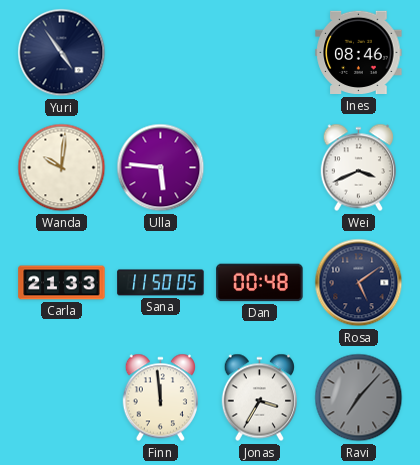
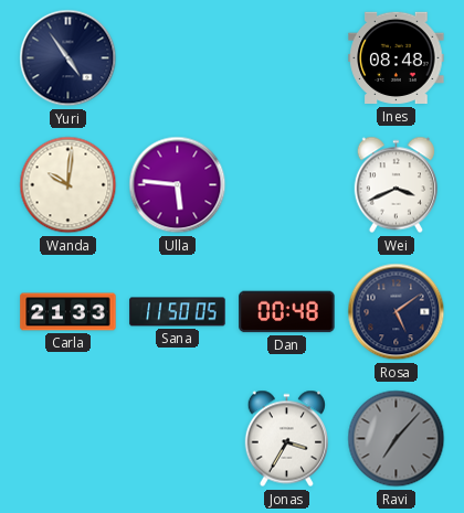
Ines: 08:46 -> 08:48
Finn: 11:59 -> none
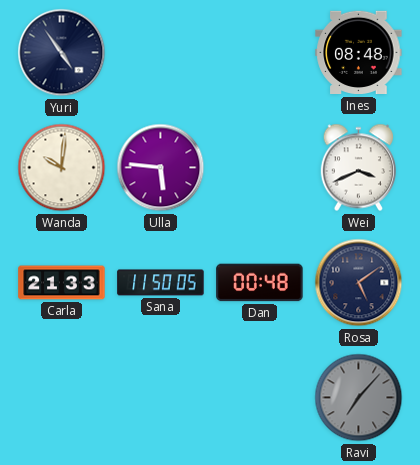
Jonas: 3:35 -> none
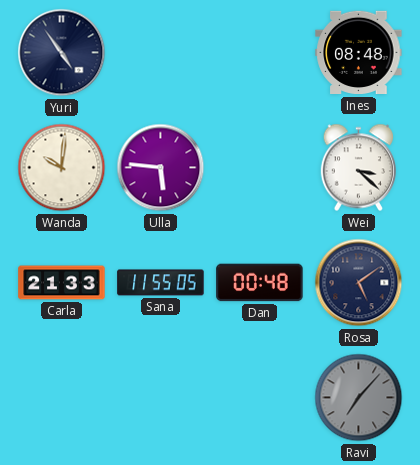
Wei: 3:41 -> 3:22
Sana: 11:50 -> 11:55
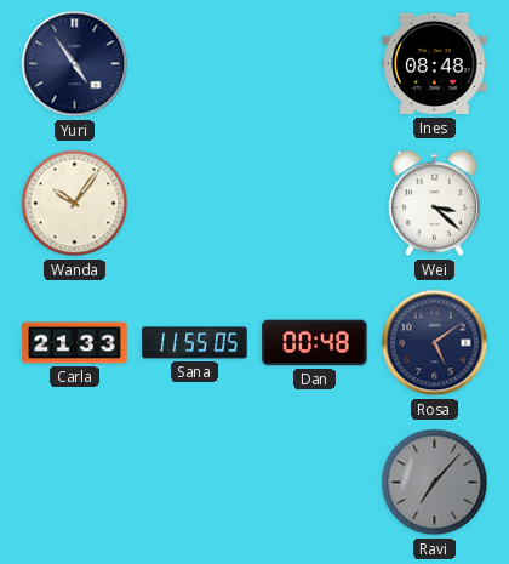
Wanda: 10:01 -> 10:06
Ulla: 5:46 -> none
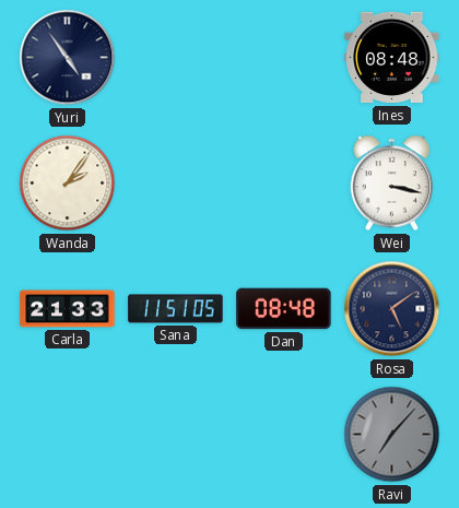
Wanda: 10:06 -> 2:06
Wei: 3:22 -> 3:17
Sana: 11:55 -> 11:51
Dan: 00:48 -> 08:48
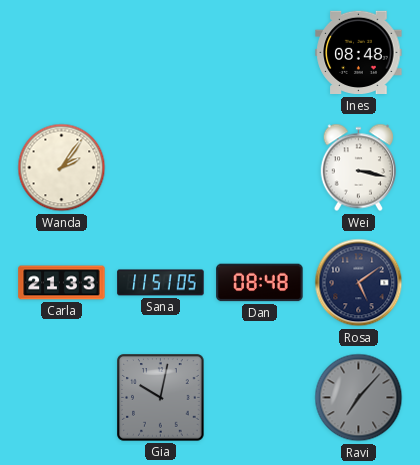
Yuri: 4:54 -> none
Gia: none -> 10:02
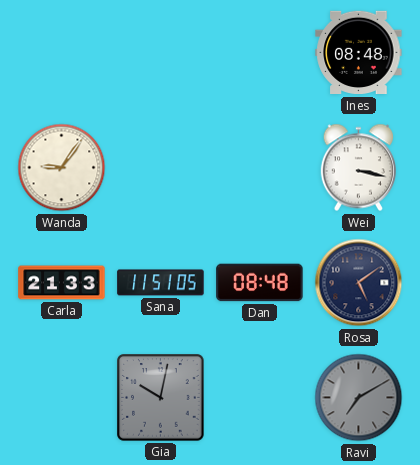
Wanda: 2:06 -> 9:06
Ravi: 7:07 -> 7:10
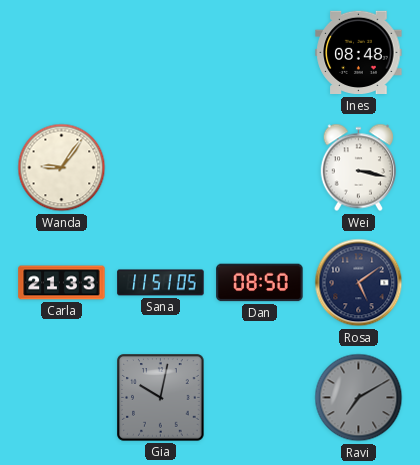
Dan: 08:48 -> 08:50
